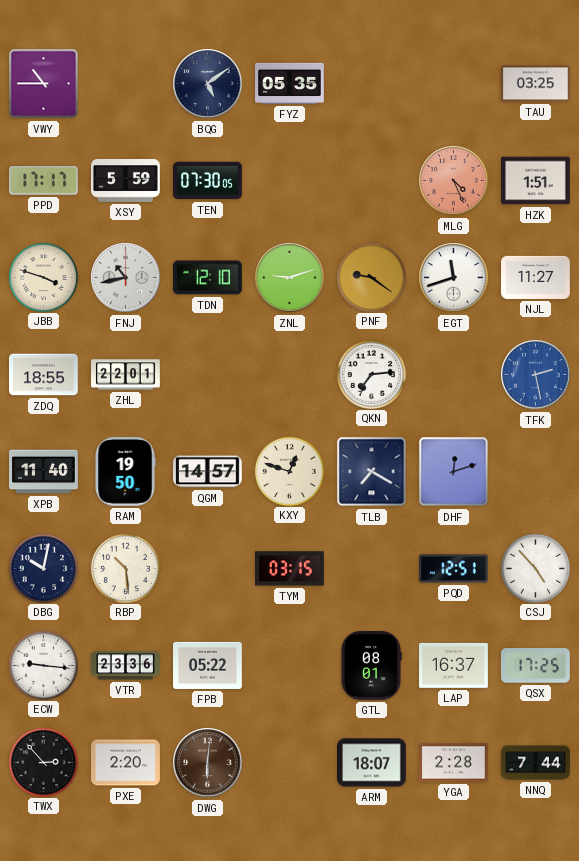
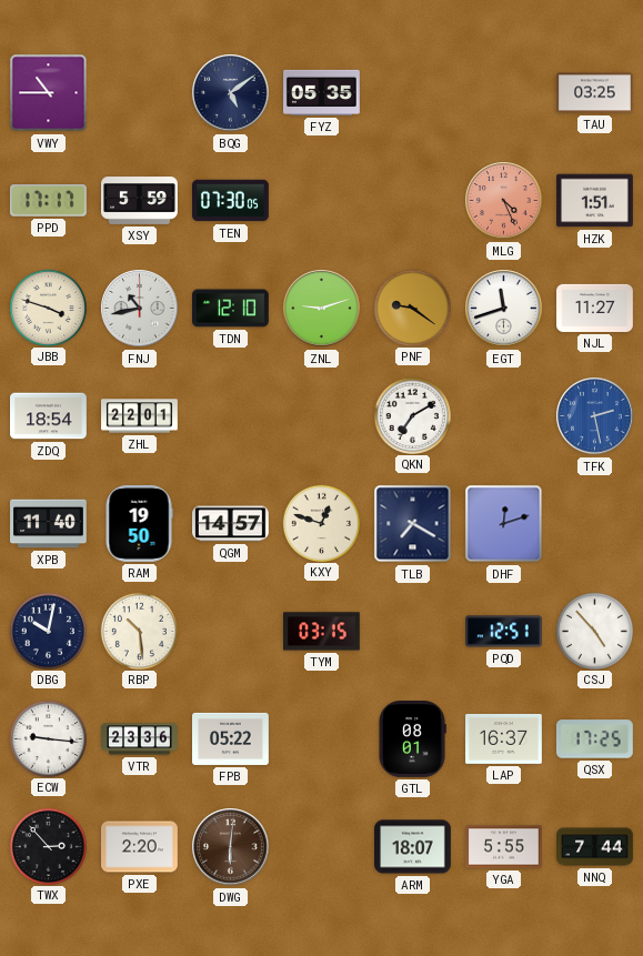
ZDQ: 18:55 -> 18:54
QKN: 7:14 -> 7:10
YGA: 2:28 -> 5:55
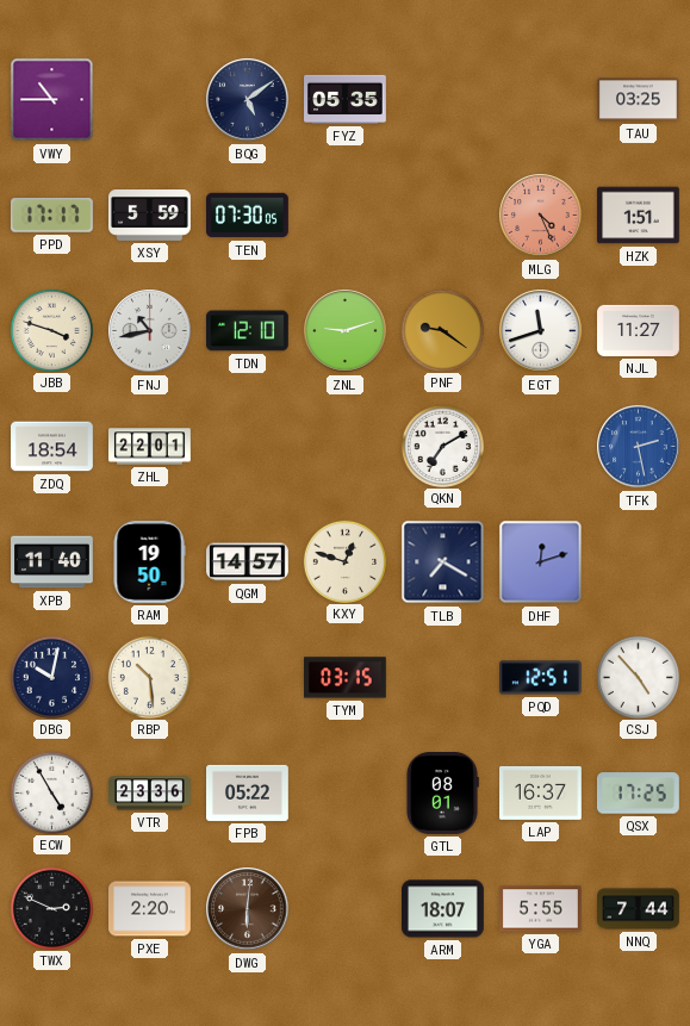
ECW: 9:16 -> 4:55
TWX: 2:53 -> 2:49
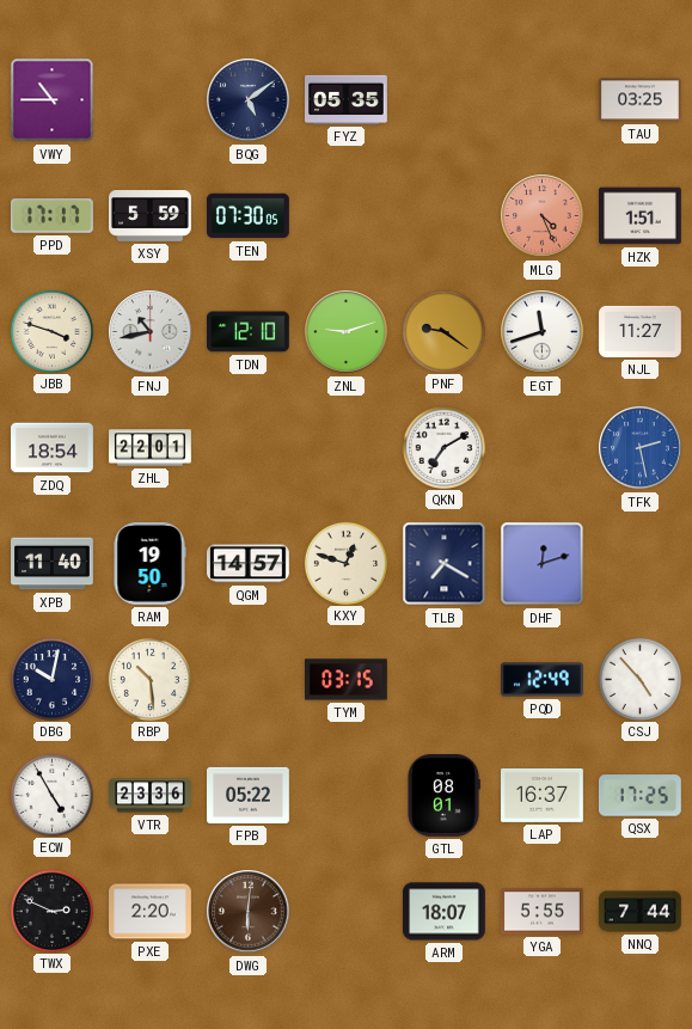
PQD: 12:51 -> 12:49
